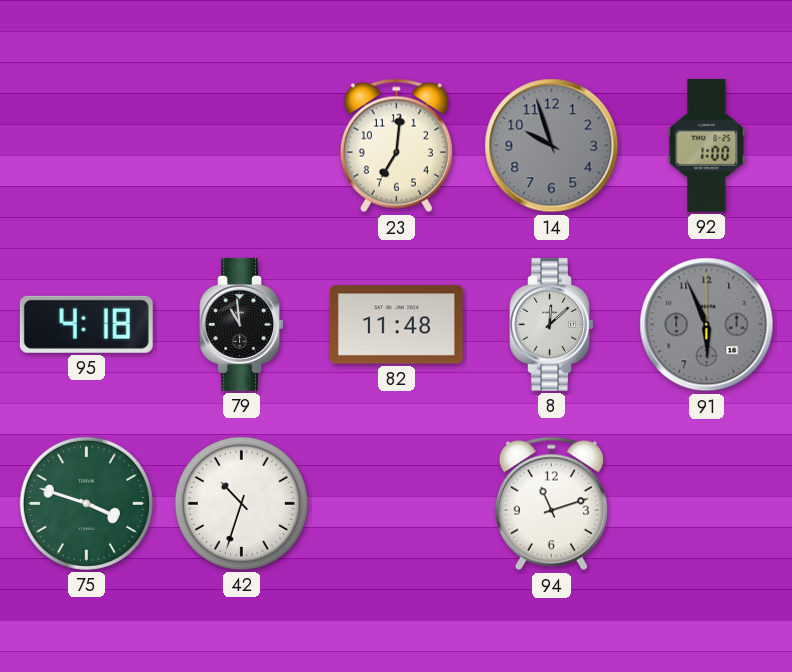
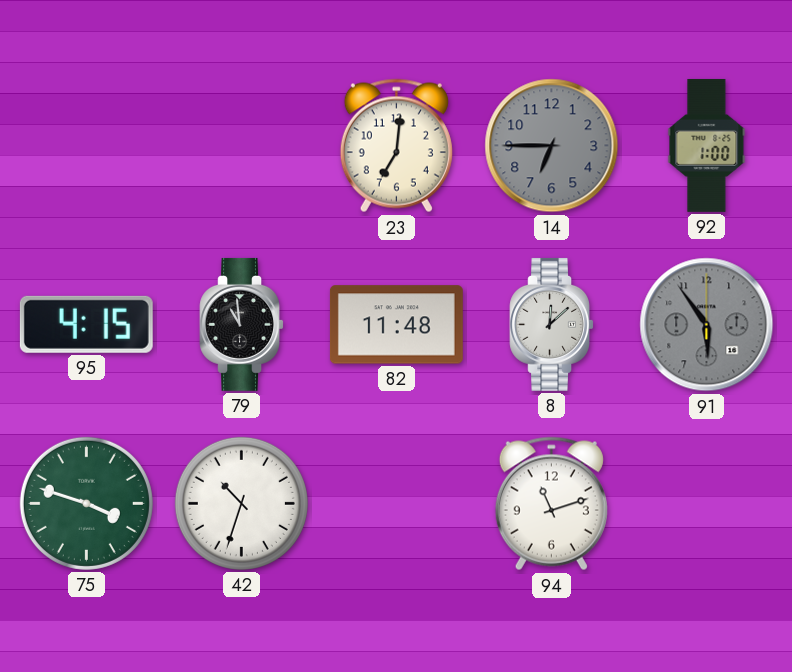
14: 9:57 -> 6:45
95: 4:18 -> 4:15
91: 5:56 -> 5:54
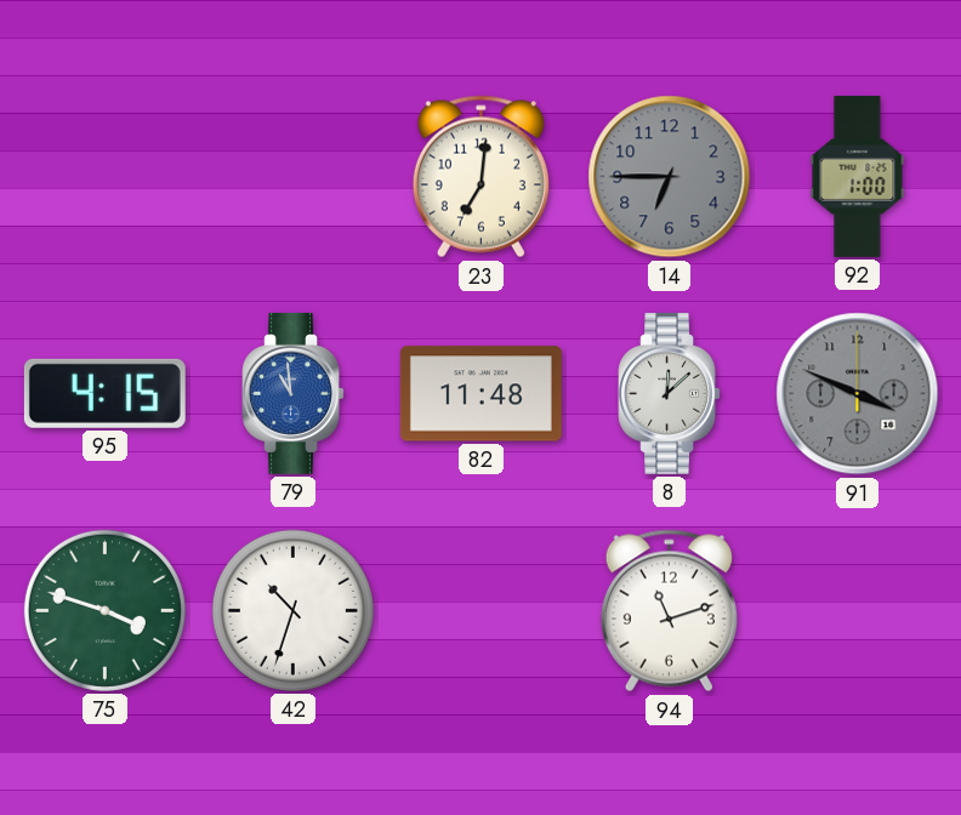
79 dial: black -> blue
91: 5:54 -> 3:49
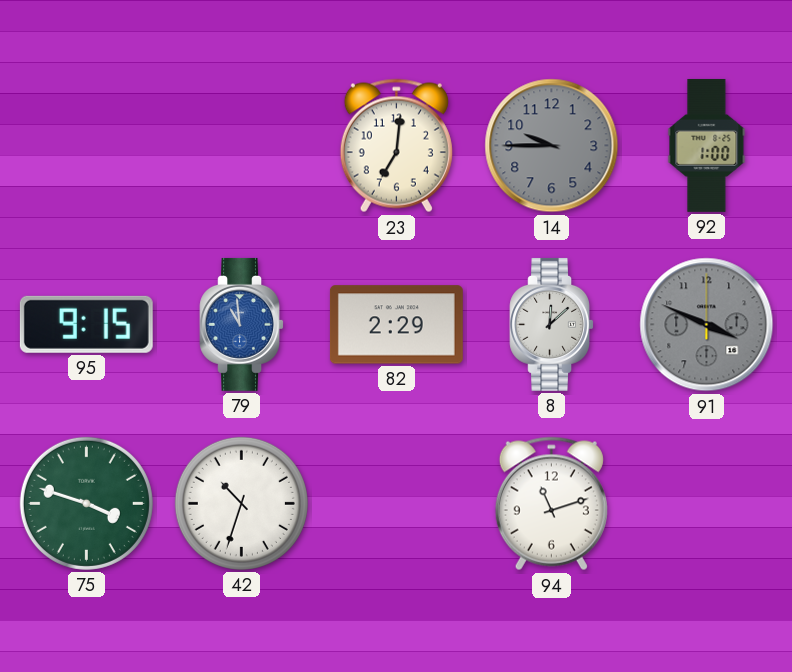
14: 6:45 -> 9:45
95: 4:15 -> 9:15
82: 11:48 -> 2:29
